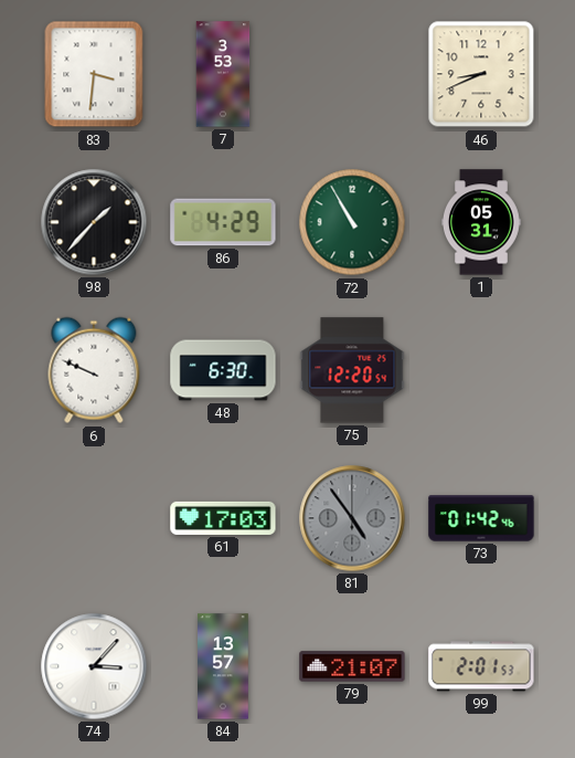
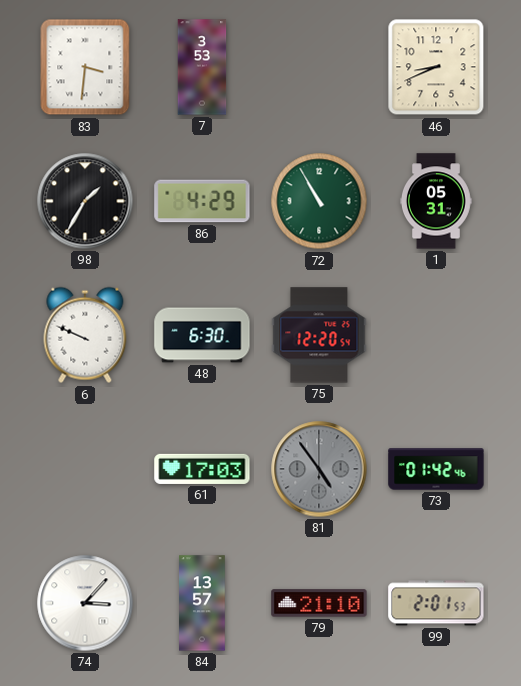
98: 1:37 -> 1:35
79: 21:07 -> 21:10
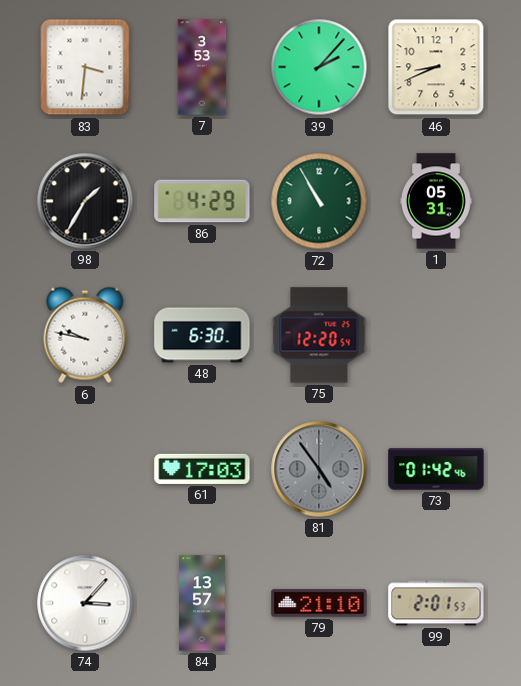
39: none -> 2:07
6: 9:49 -> 9:47
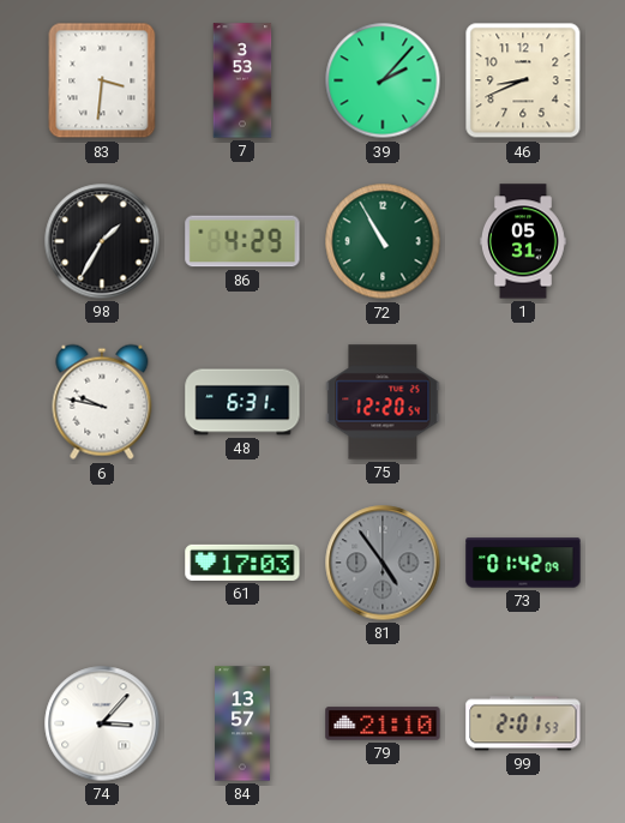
48: 6:30 -> 6:31
73: 01:42:46 -> 01:42:09
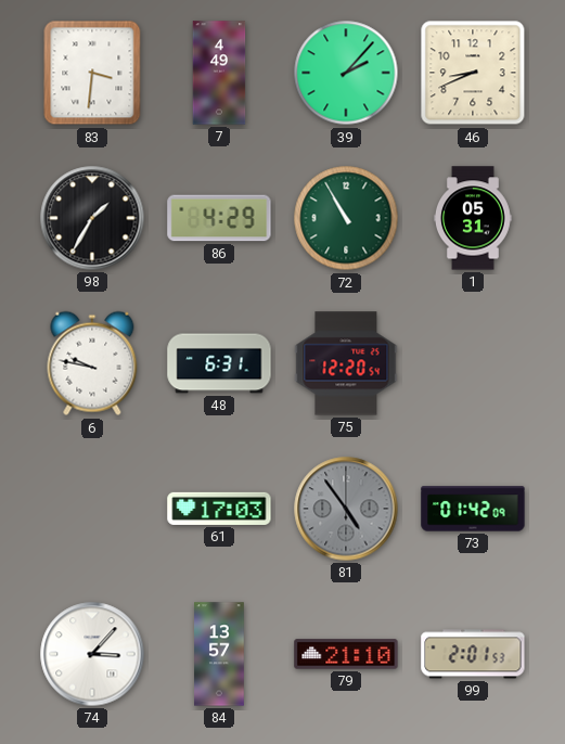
7: 3:53 -> 4:49
